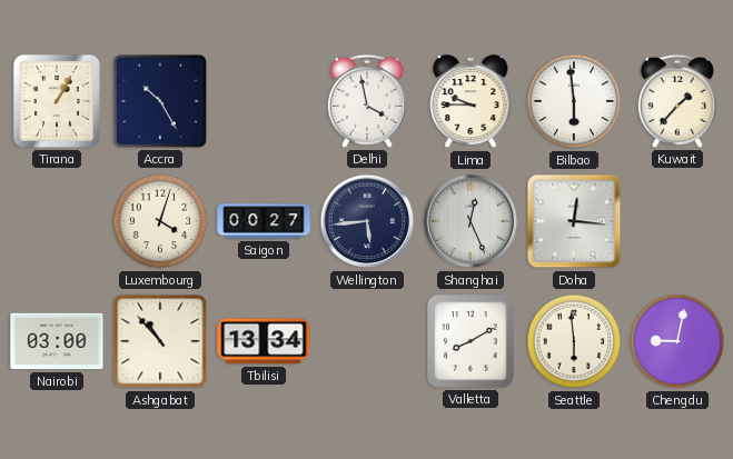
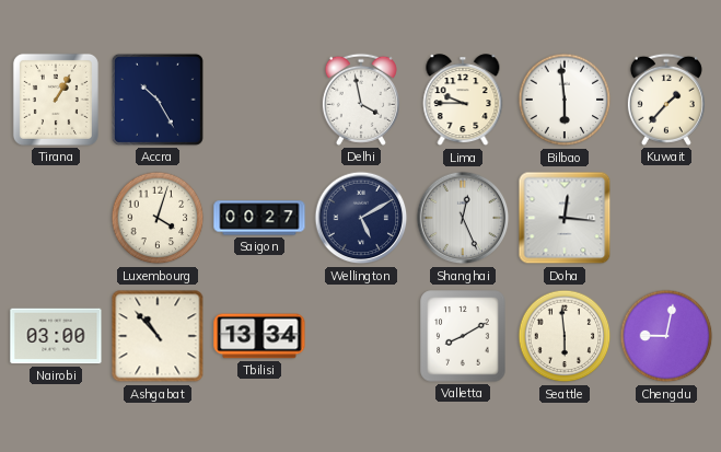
Wellington: 5:44 -> 5:10
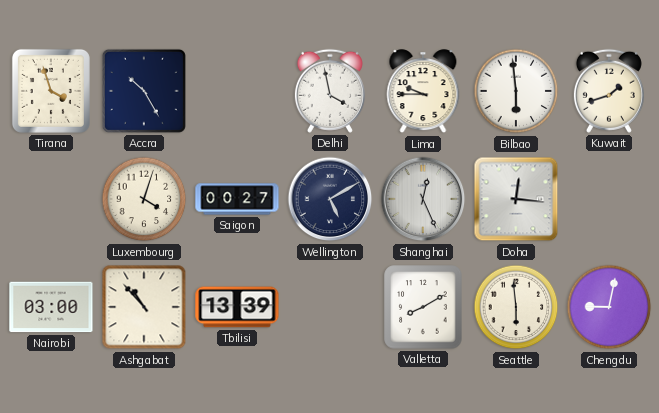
Tirana: 1:05 -> 3:57
Kuwait: 1:37 -> 1:42
Tbilisi: 13:34 -> 13:39
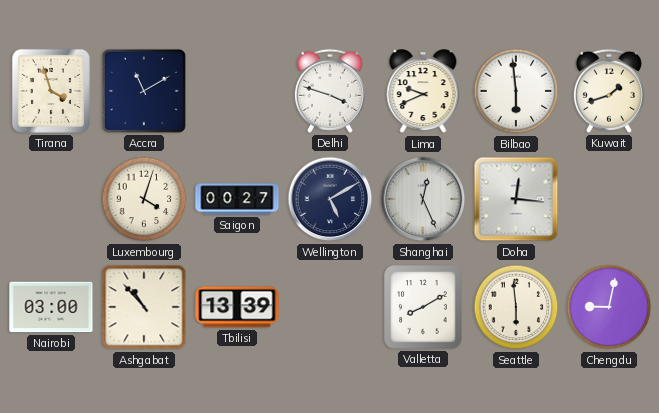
Accra: 10:25 -> 11:10
Delhi: 3:58 -> 3:48
Lima: 9:45 -> 9:41
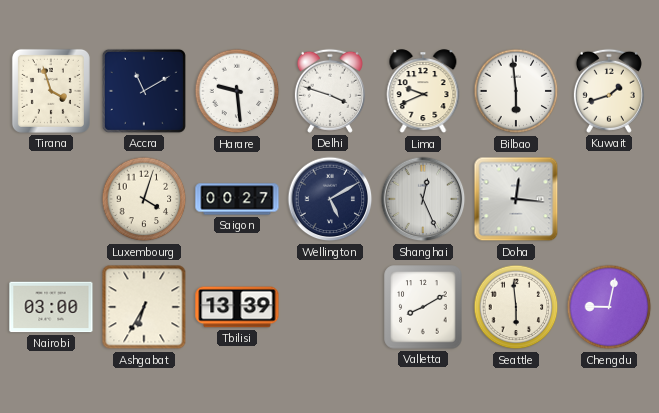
Harare: none -> 9:29
Ashgabat: 10:53 -> 6:35
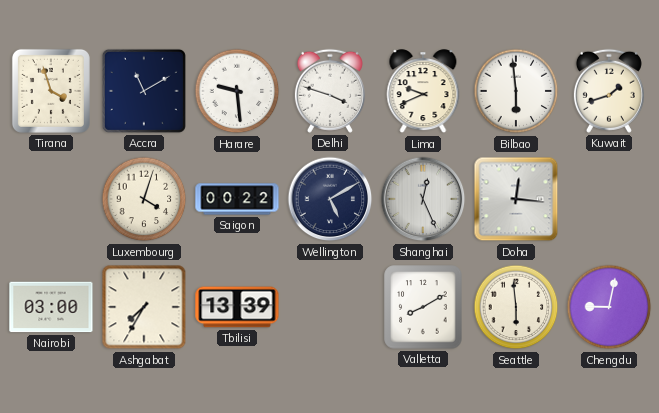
Saigon: 00:27 -> 00:22
Ashgabat: 6:35 -> 7:35
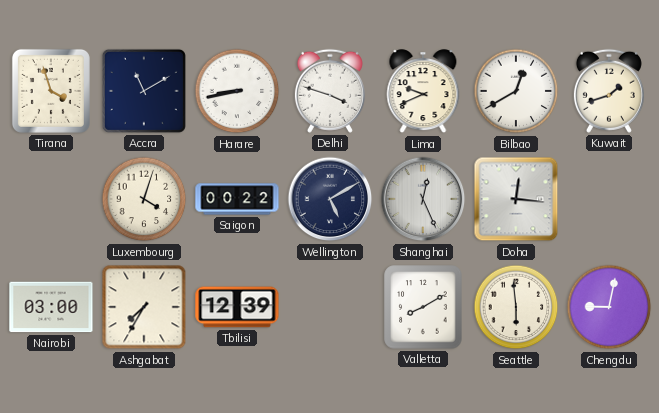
Harare: 9:29 -> 8:43
Bilbao: 5:59 -> 12:40
Tbilisi: 13:39 -> 12:39
